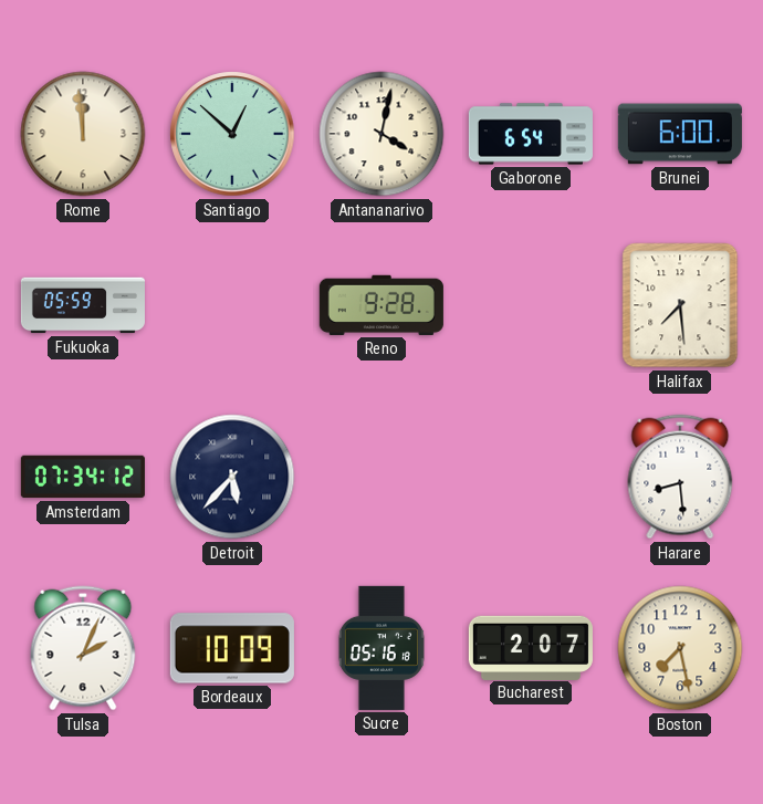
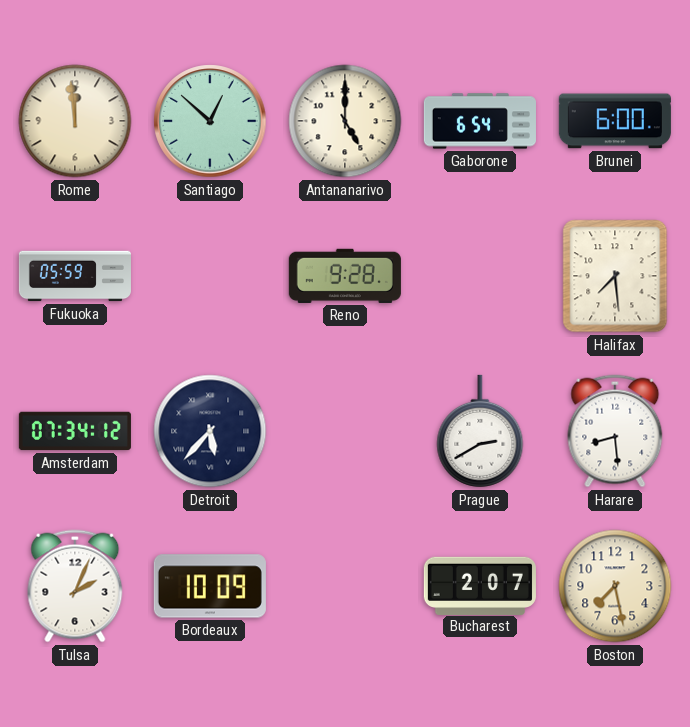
Antananarivo: 4:02 -> 5:00
Prague: none -> 2:40
Sucre: 05:16 -> none
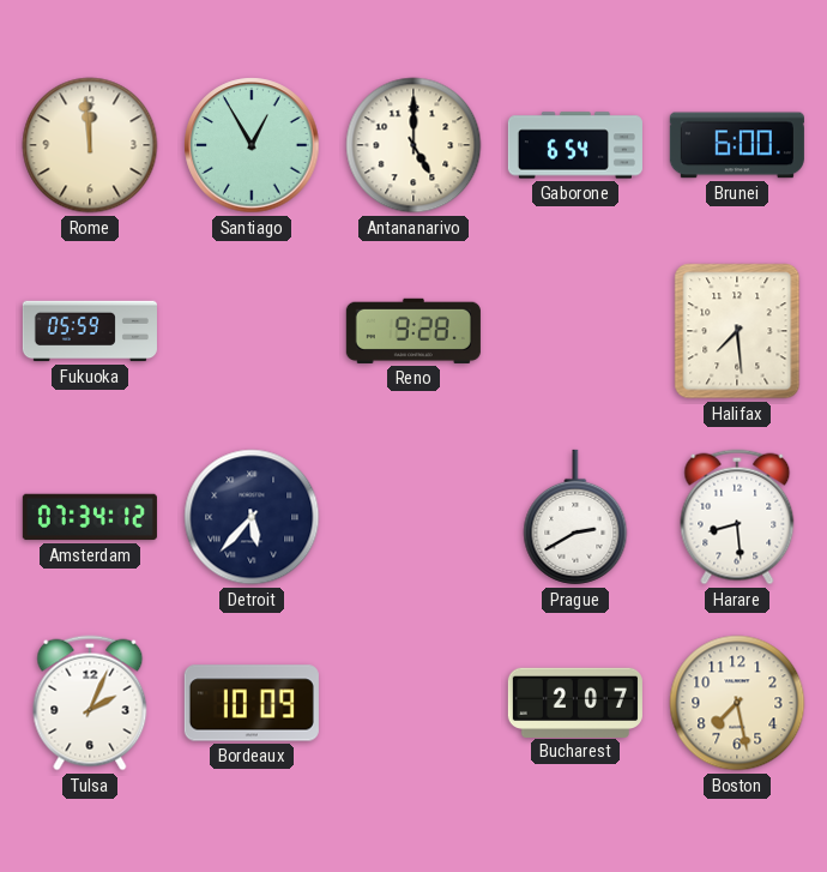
Santiago: 12:52 -> 12:55
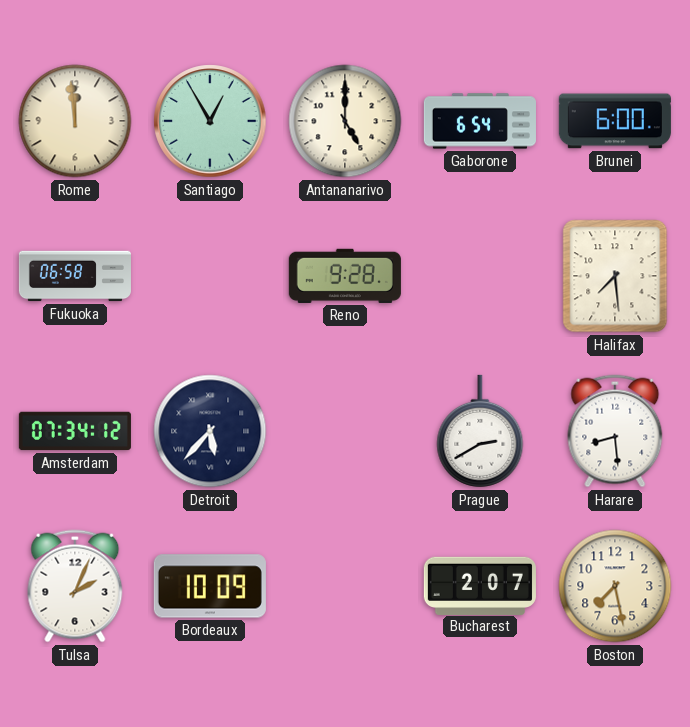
Fukuoka: 05:59 -> 06:58
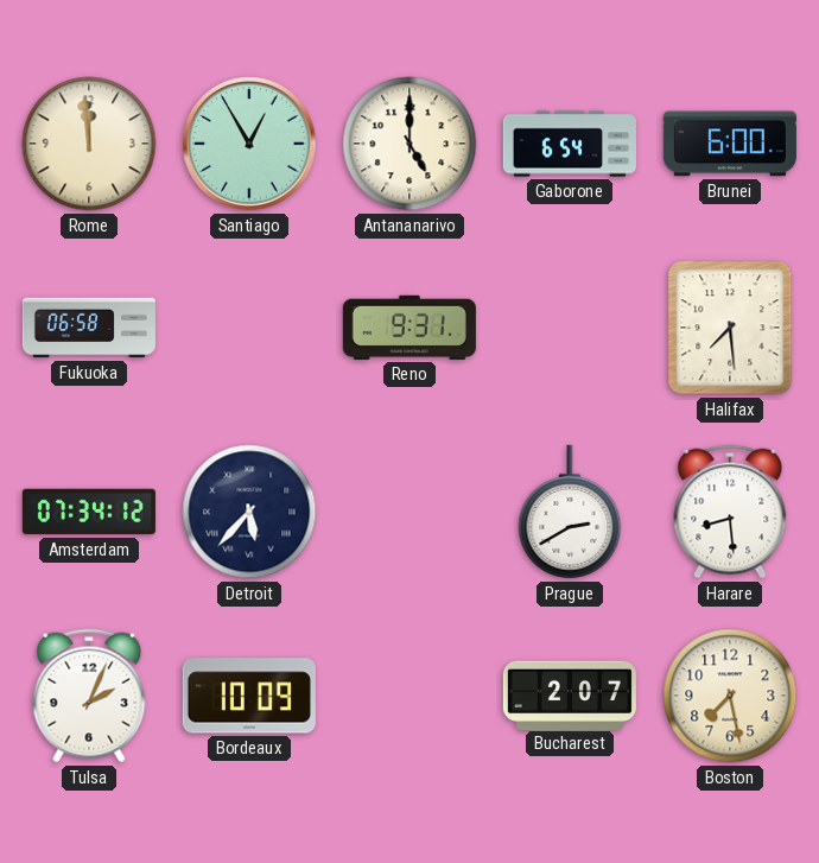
Reno: 9:28 -> 9:31
